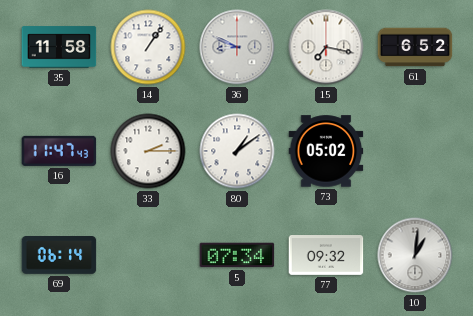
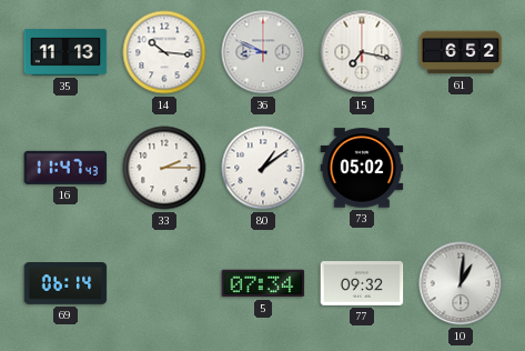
35: 11:58 -> 11:13
14: 1:06 -> 10:16
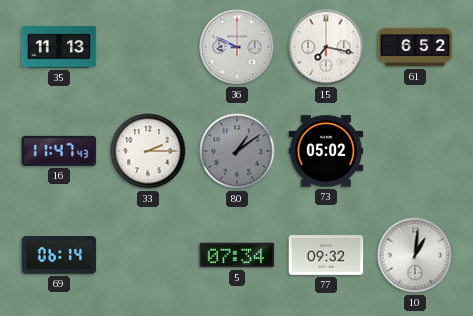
14: 10:16 -> none
80 dial: white -> grey
